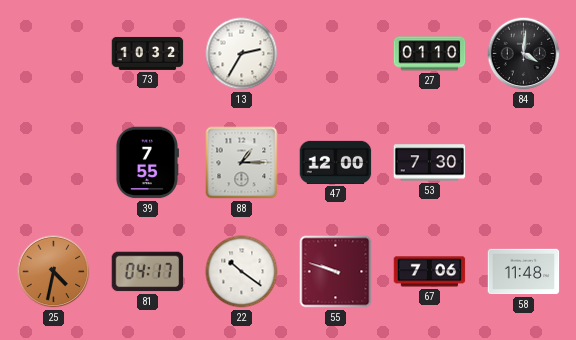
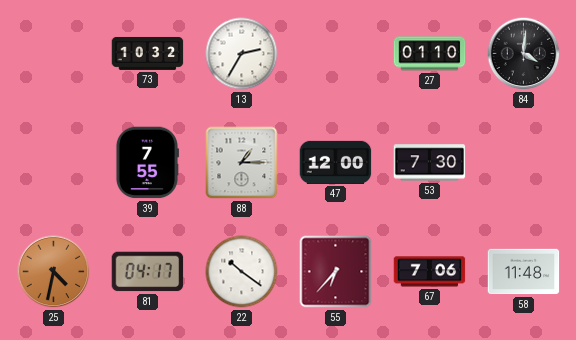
55: 9:48 -> 6:37
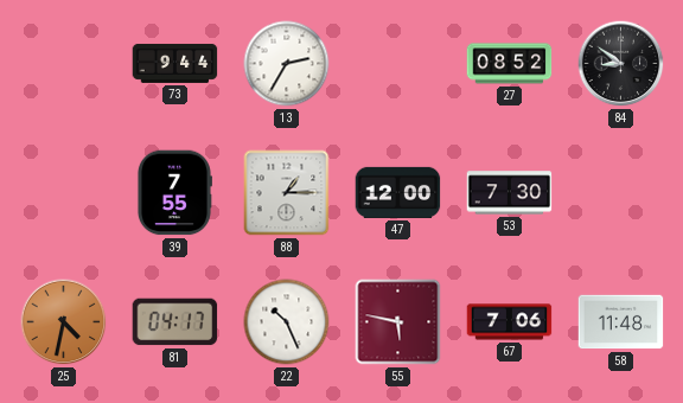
73: 10:32 -> 9:44
27: 01:10 -> 08:52
84: 4:01 -> 8:51
22: 10:21 -> 10:26
55: 6:37 -> 5:47
